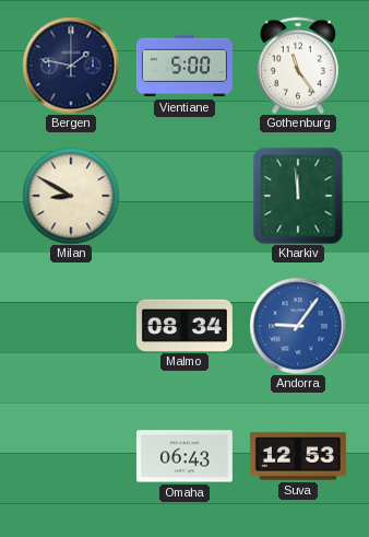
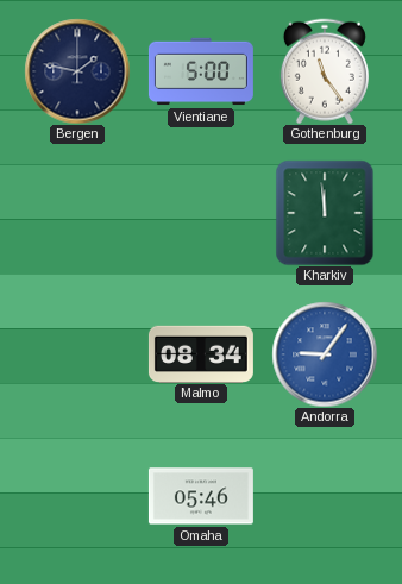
Milan: 8:50 -> none
Omaha: 06:43 -> 05:46
Suva: 12:53 -> none
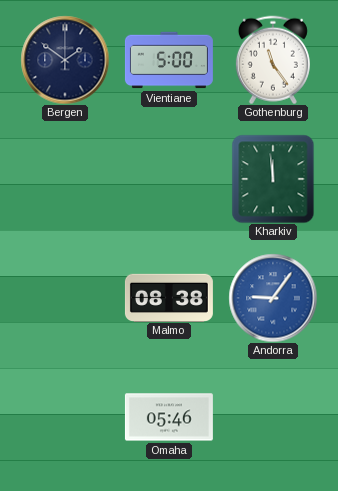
Bergen: 1:47 -> 1:51
Malmo: 08:34 -> 08:38
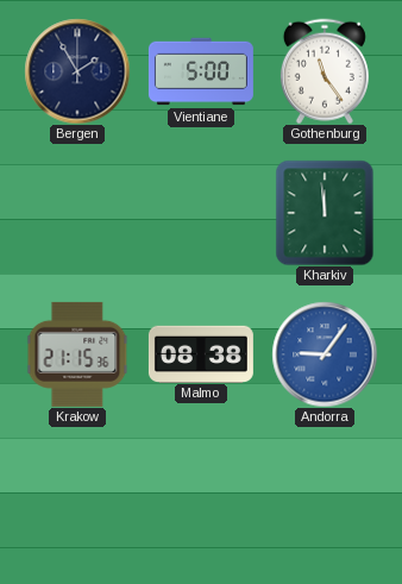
Bergen: 1:51 -> 1:55
Krakow: none -> 21:15
Omaha: 05:46 -> none
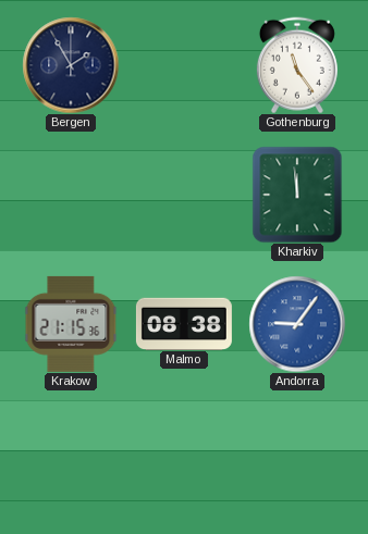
Vientiane: 5:00 -> none
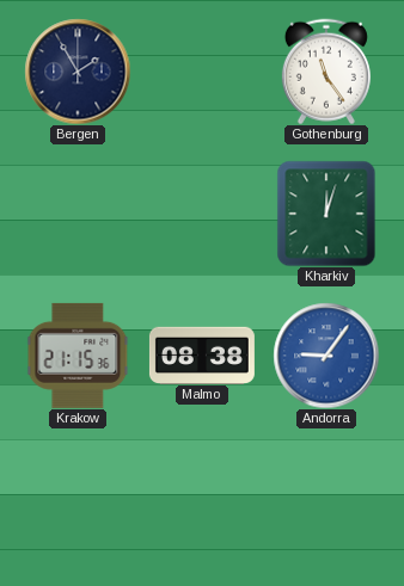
Kharkiv: 11:59 -> 12:03
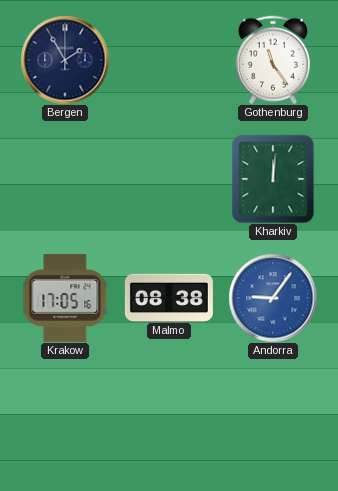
Kharkiv: 12:03 -> 12:01
Krakow: 21:15 -> 17:05
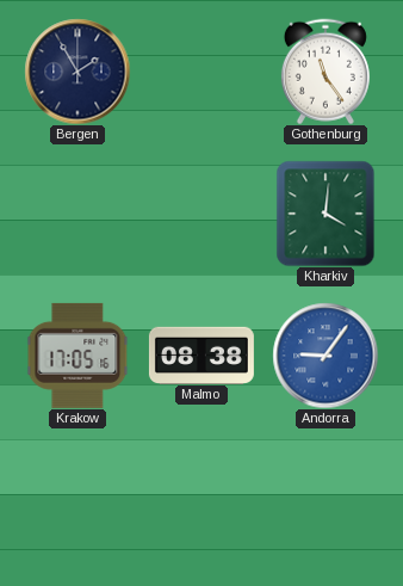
Kharkiv: 12:01 -> 4:01
